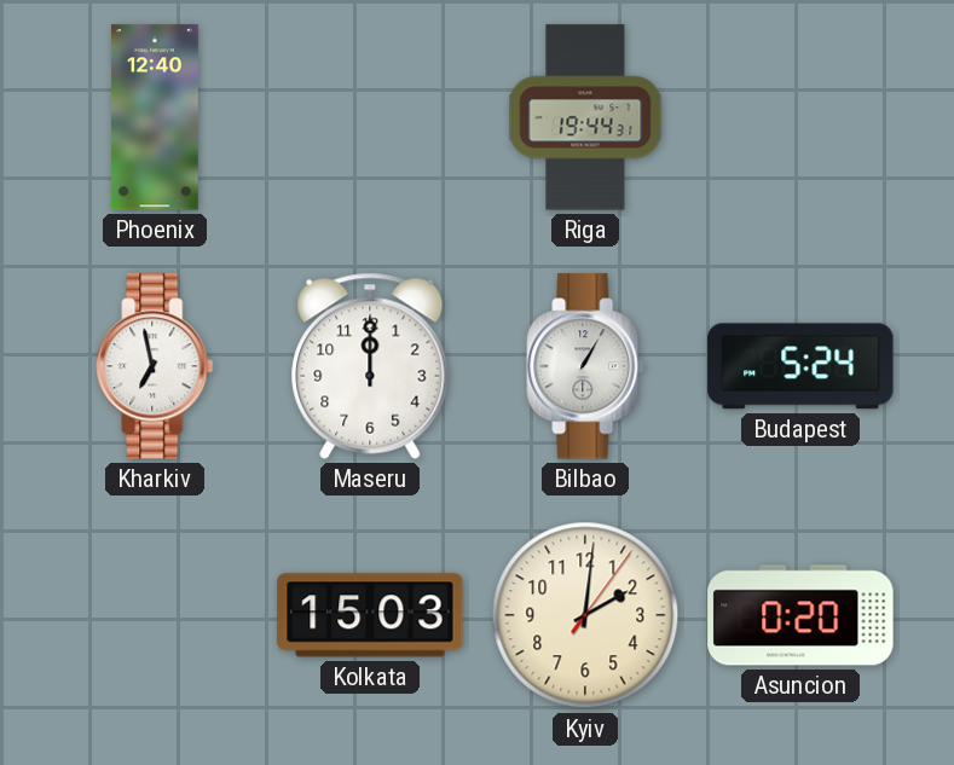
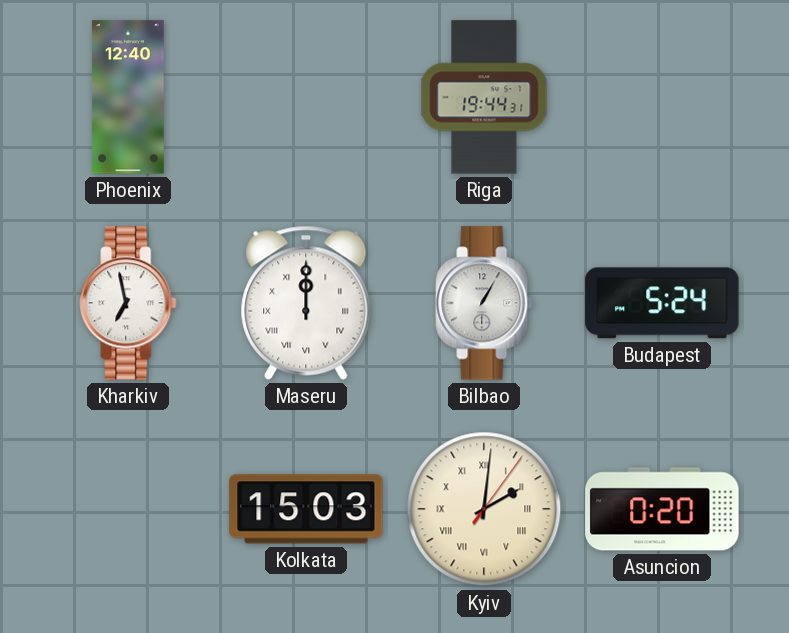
Maseru numerals: Arabic -> Roman
Kyiv numerals: Arabic -> Roman
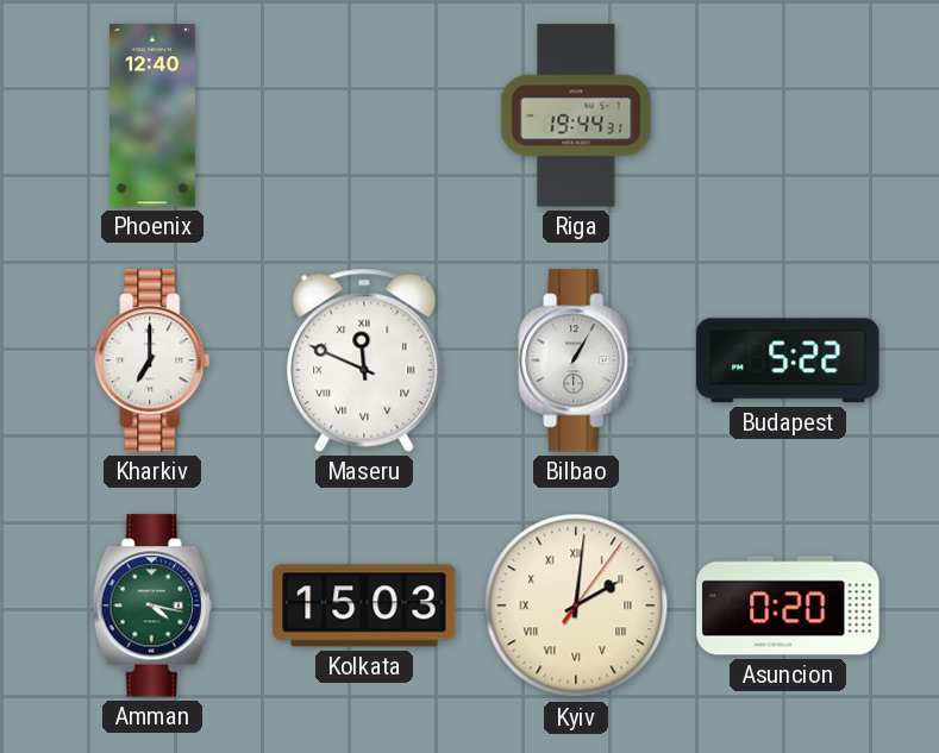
Kharkiv: 6:58 -> 7:00
Maseru: 12:00 -> 11:49
Budapest: 5:24 -> 5:22
Amman: none -> 4:17
